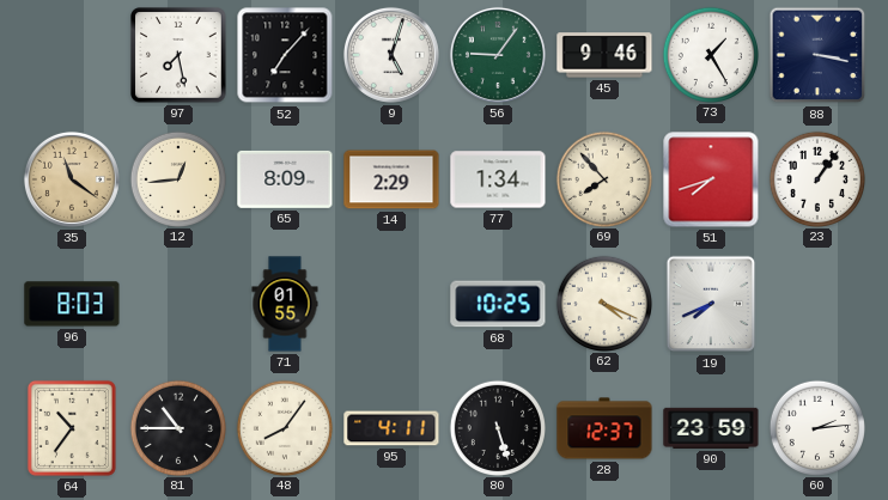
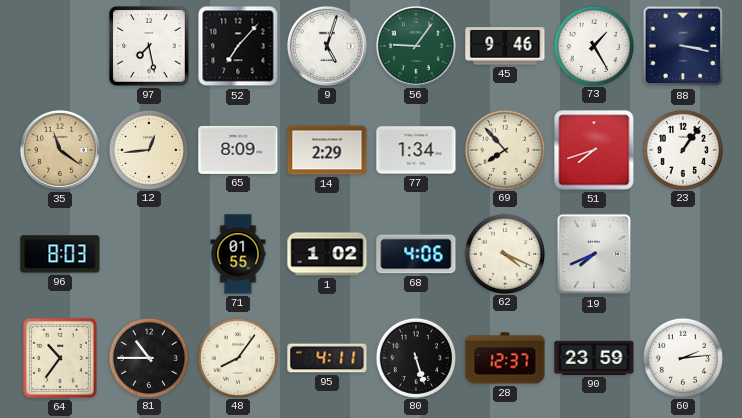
1: none -> 1:02
68: 10:25 -> 4:06
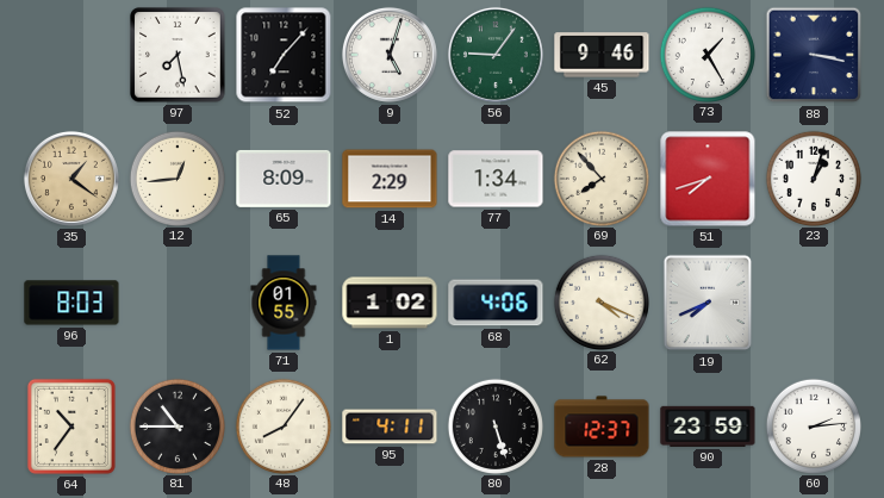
35: 11:21 -> 1:21
23: 1:06 -> 1:03
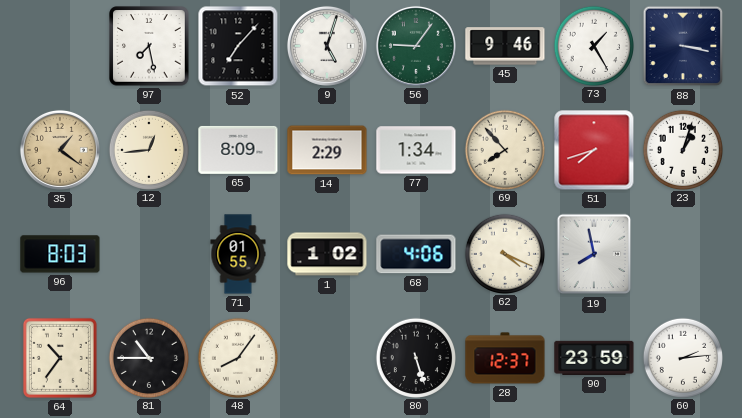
19: 7:41 -> 7:58
95: 4:11 -> none
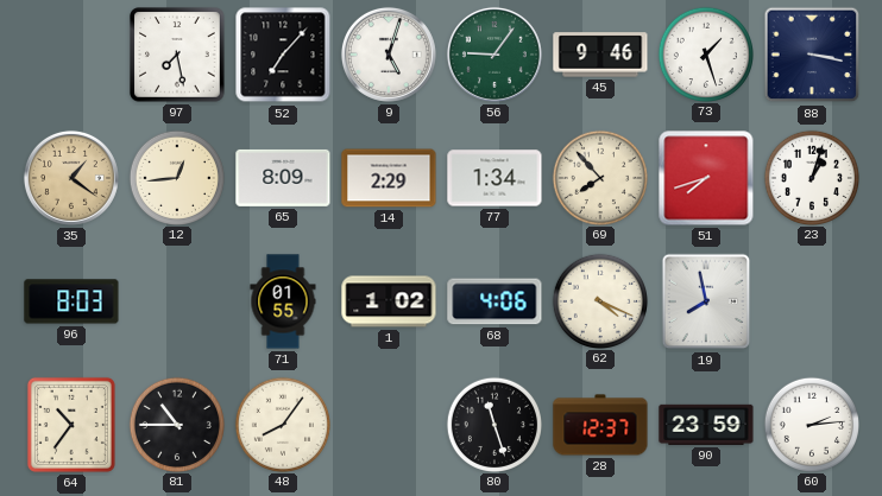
73: 1:25 -> 1:27
80: 5:27 -> 11:27
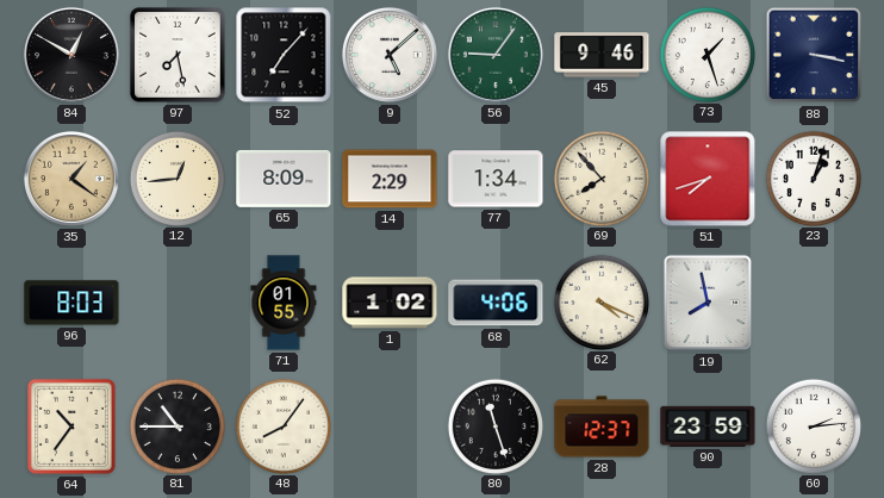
84: none -> 12:50
9: 5:03 -> 5:08
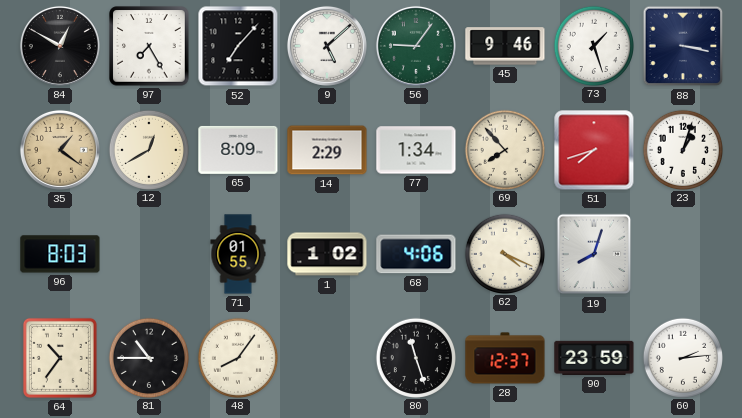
97: 7:28 -> 7:25
12: 12:44 -> 12:40
19: 7:58 -> 8:03
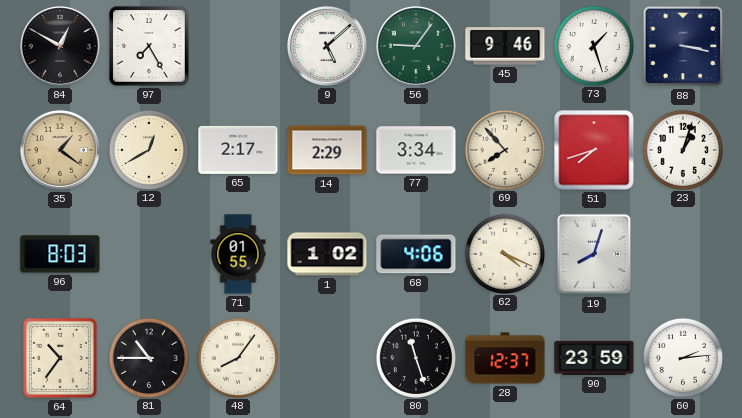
52: 7:07 -> none
65: 8:09 -> 2:17
77: 1:34 -> 3:34
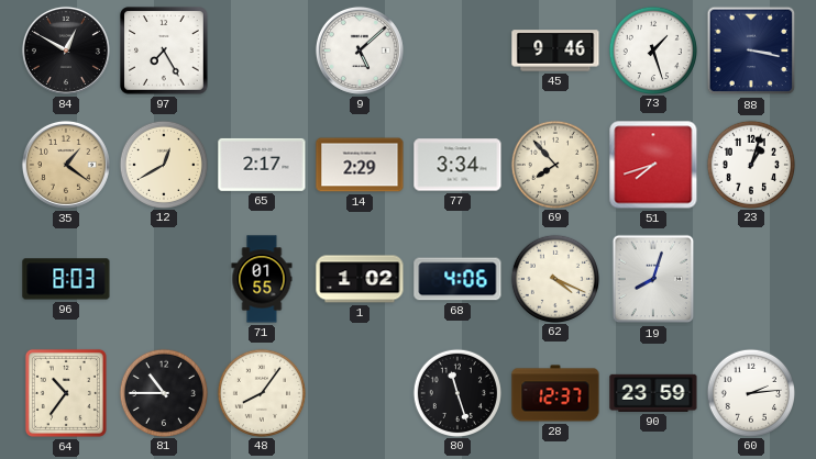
56: 9:06 -> none
